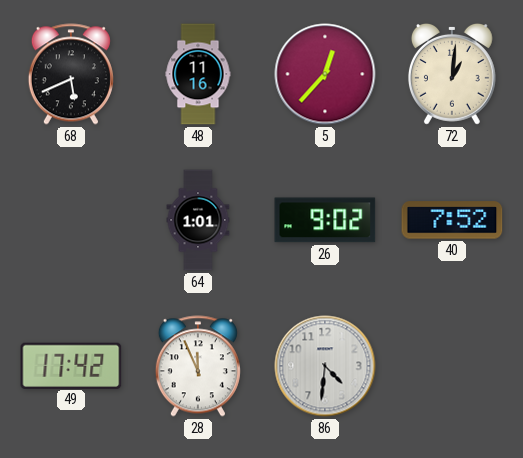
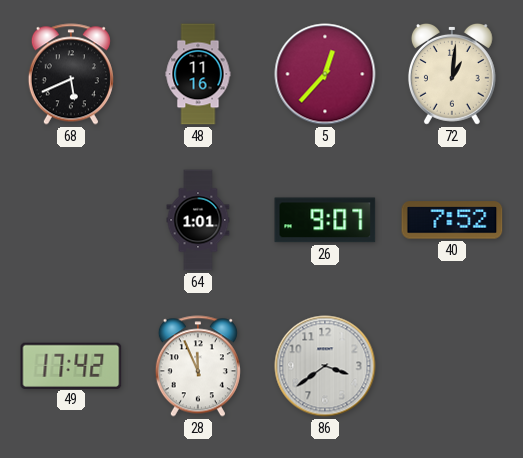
26: 9:02 -> 9:07
86: 4:31 -> 3:39
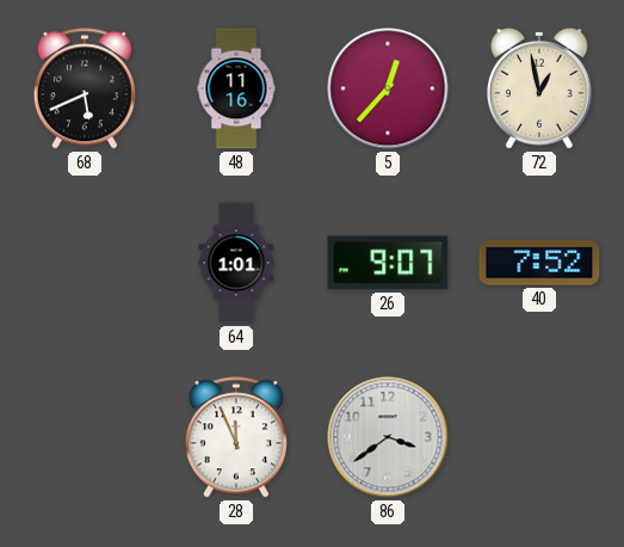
72: 1:01 -> 12:58
49: 17:42 -> none
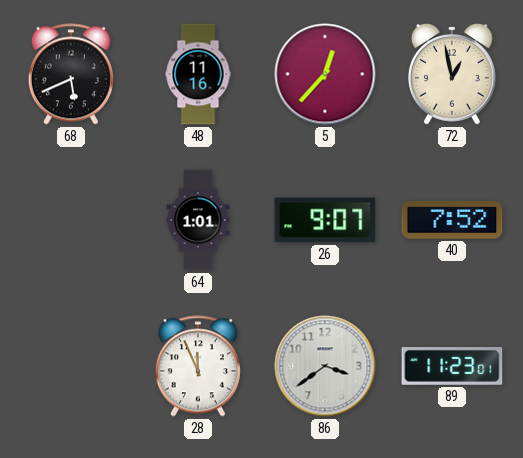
89: none -> 11:23
